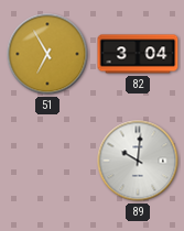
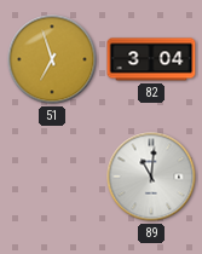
51: 6:55 -> 6:57
89: 10:01 -> 11:01
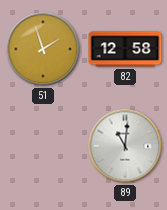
51: 6:57 -> 1:57
82: 3:04 -> 12:58
